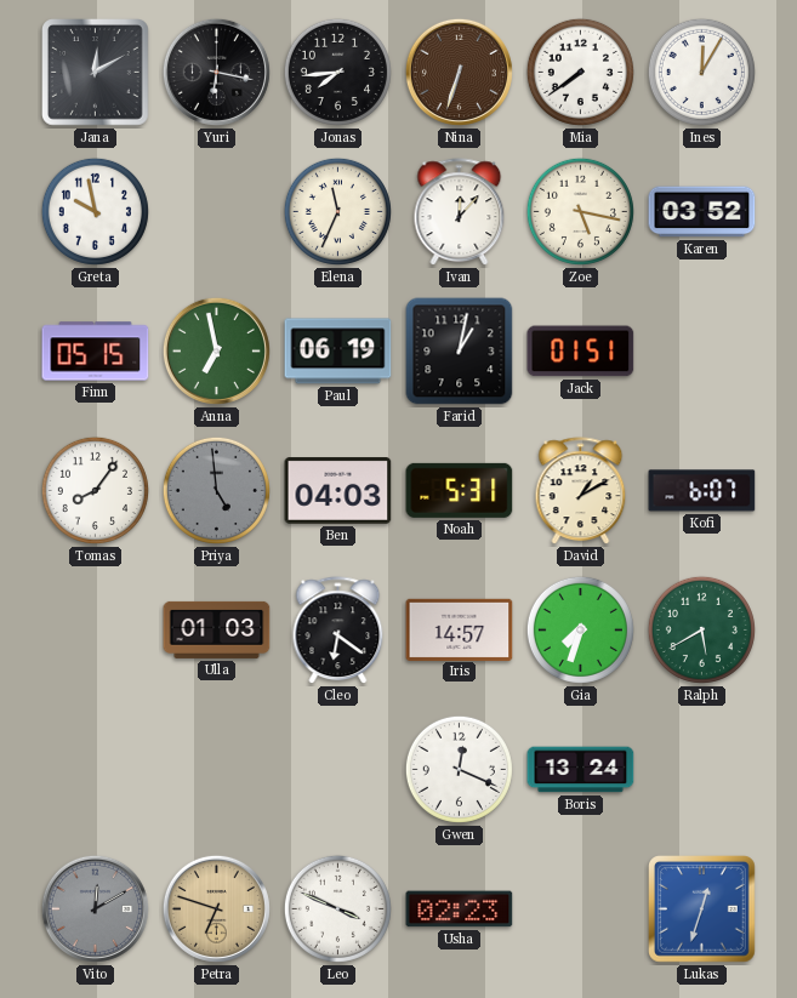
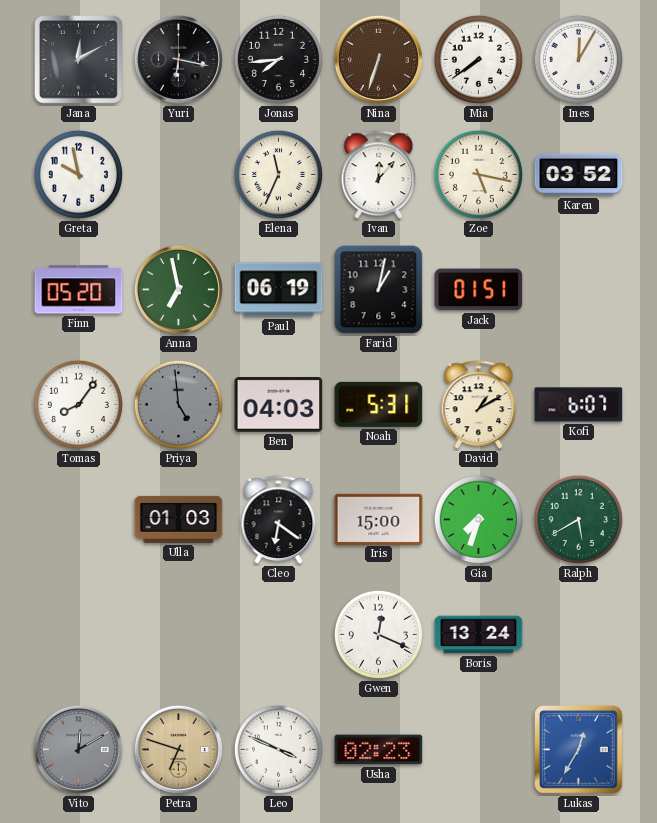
Finn: 05:15 -> 05:20
Iris: 14:57 -> 15:00
Lukas: 12:33 -> 12:35
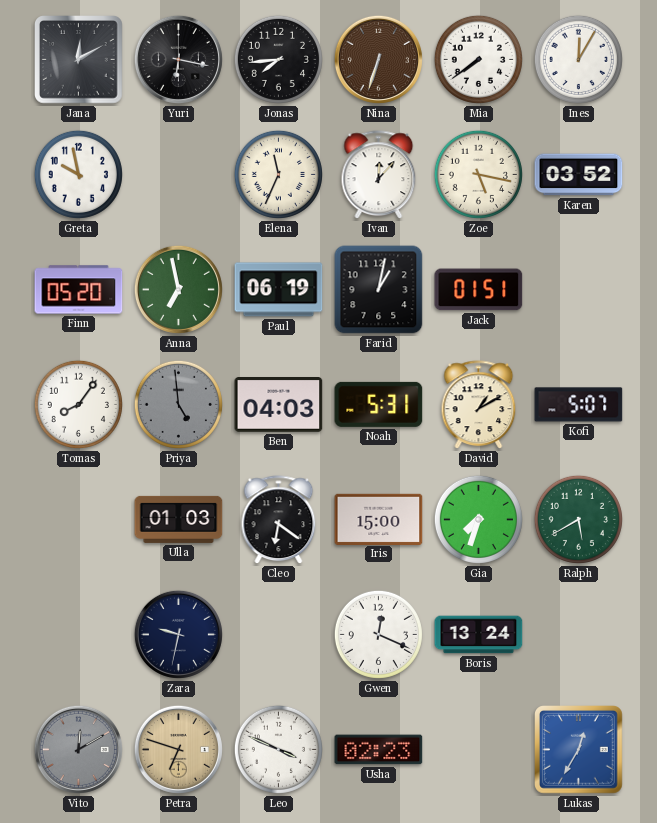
Kofi: 6:07 -> 5:07
Zara: none -> 9:32
